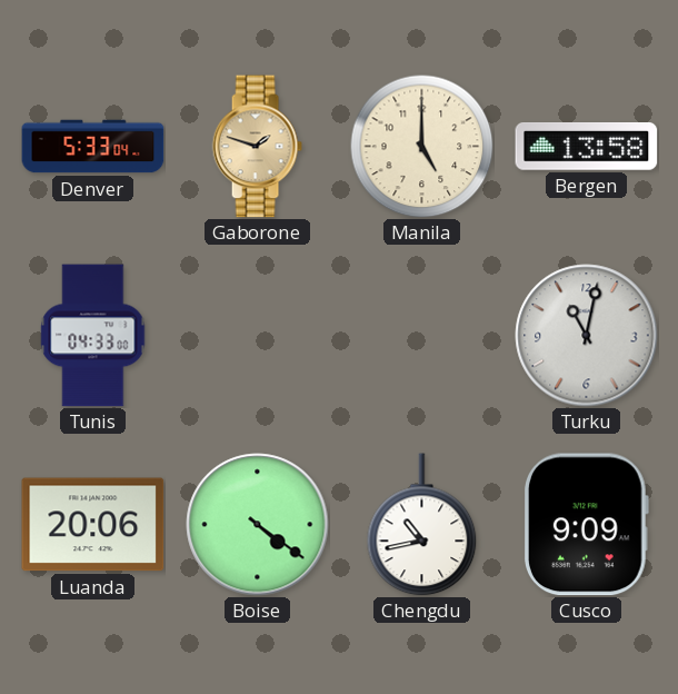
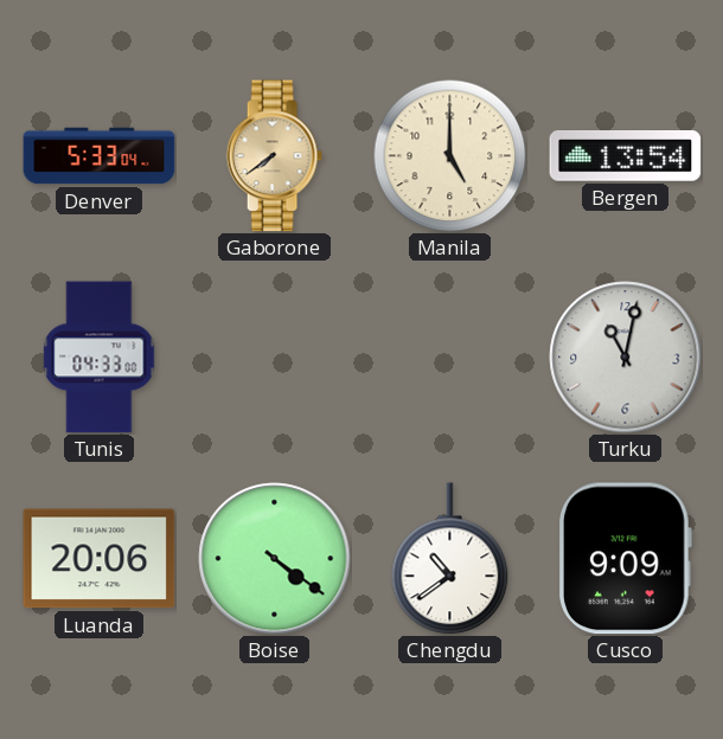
Gaborone: 1:48 -> 7:39
Bergen: 13:58 -> 13:54
Chengdu: 10:43 -> 10:39
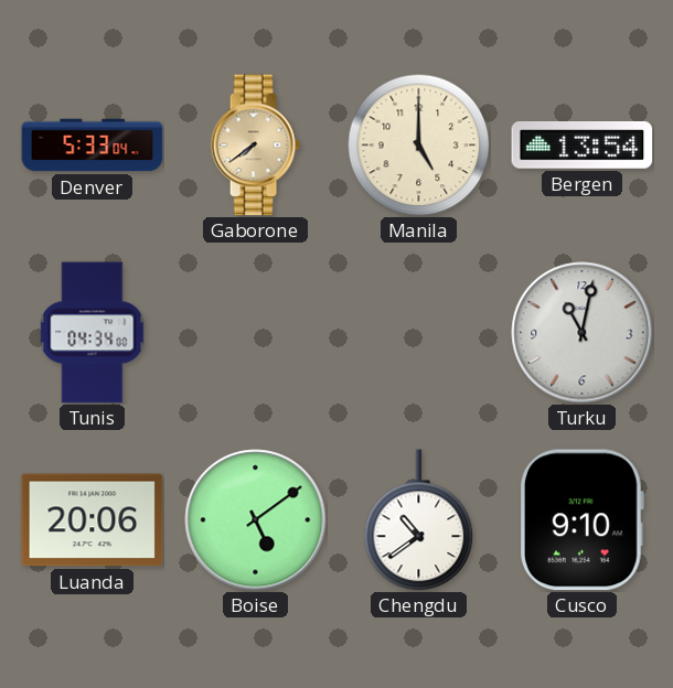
Tunis: 04:33 -> 04:34
Boise: 4:21 -> 5:09
Cusco: 9:09 -> 9:10
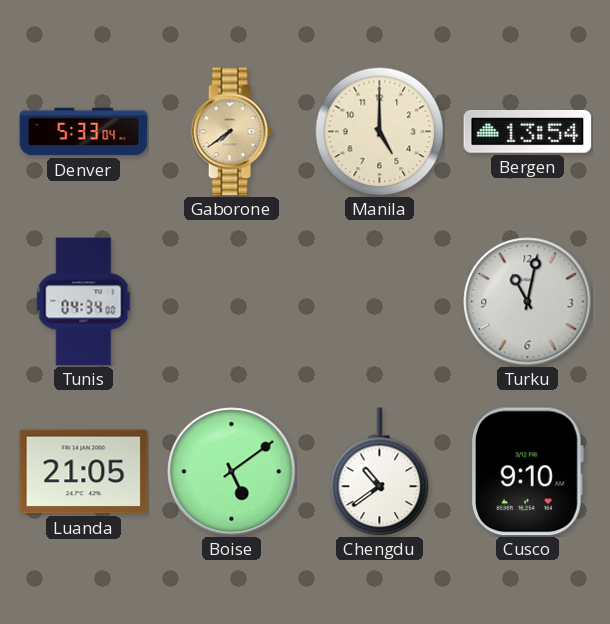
Luanda: 20:06 -> 21:05
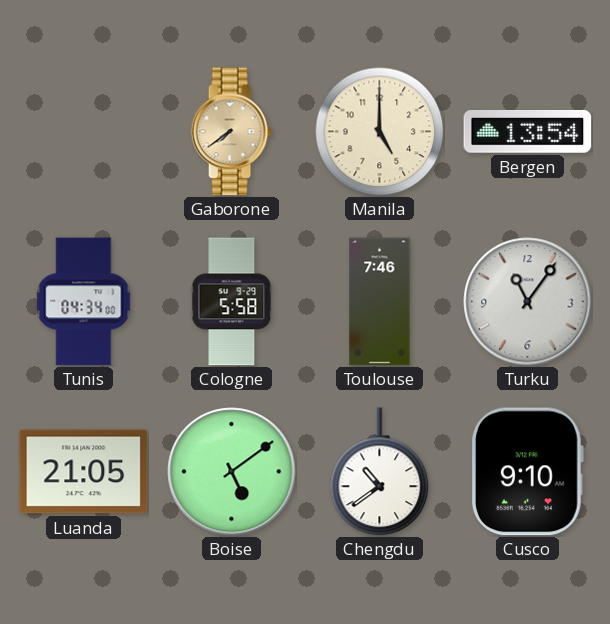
Denver: 5:33 -> none
Cologne: none -> 5:58
Toulouse: none -> 7:46
Turku: 11:02 -> 11:06
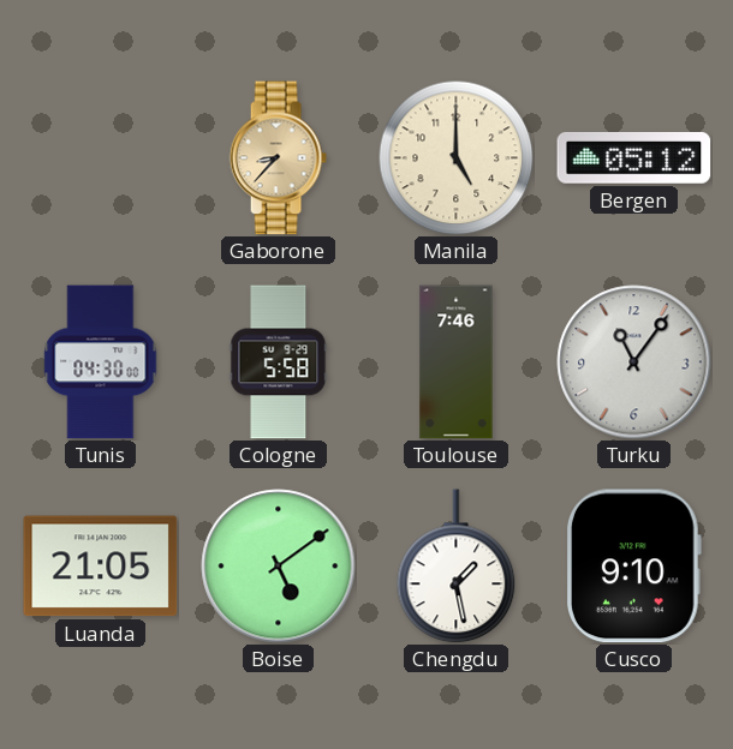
Gaborone: 7:39 -> 8:37
Bergen: 13:54 -> 05:12
Tunis: 04:34 -> 04:30
Chengdu: 10:39 -> 1:28
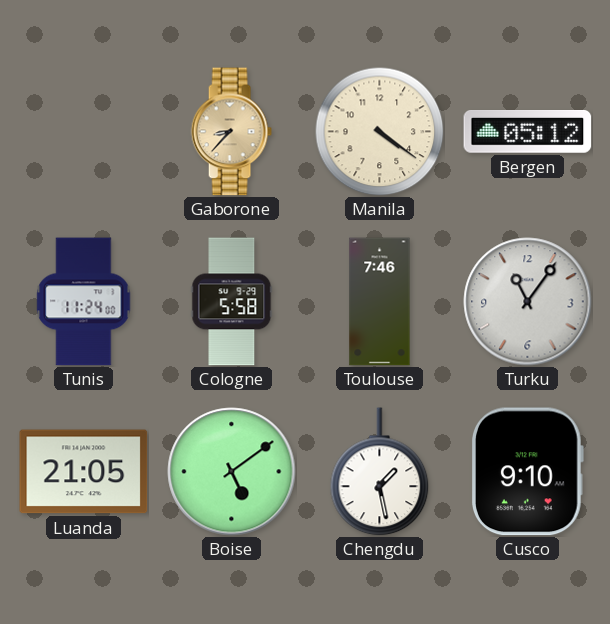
Manila: 5:00 -> 4:21
Tunis: 04:30 -> 11:24
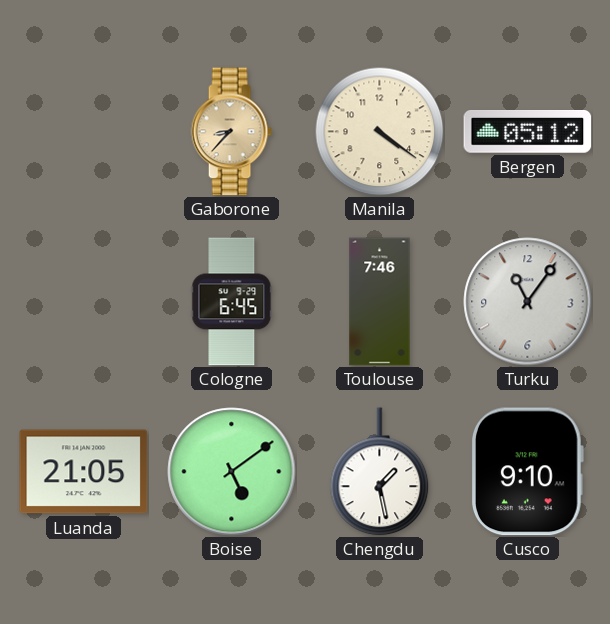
Tunis: 11:24 -> none
Cologne: 5:58 -> 6:45
